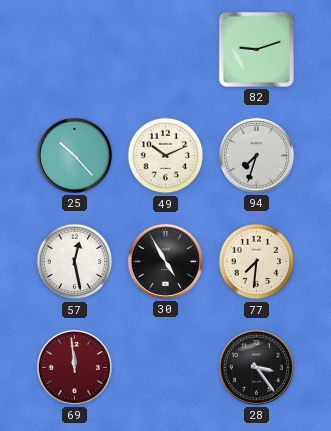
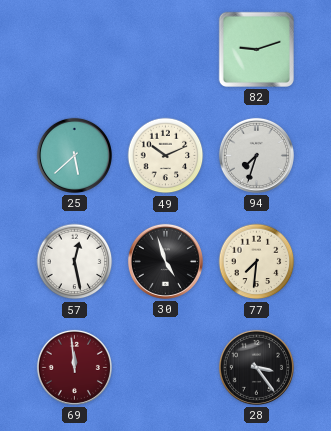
25: 10:23 -> 5:38
30: 4:55 -> 4:57
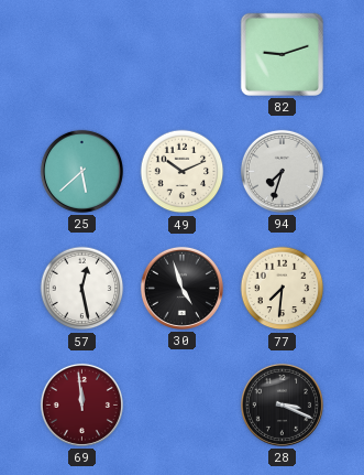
28: 3:24 -> 3:19
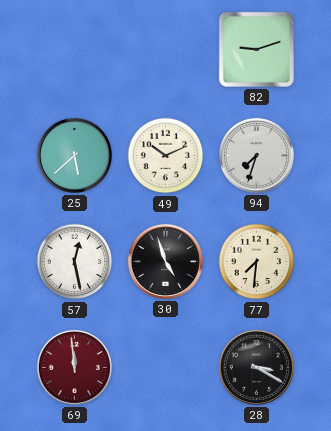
28: 3:19 -> 3:20
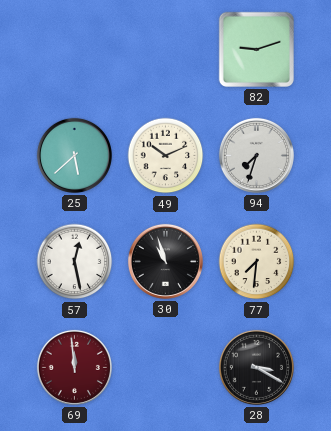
30: 4:57 -> 10:57
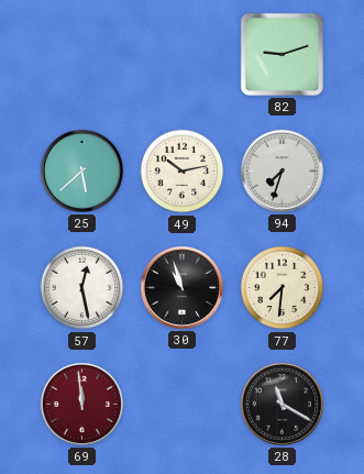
49: 10:11 -> 10:13
28: 3:20 -> 11:20
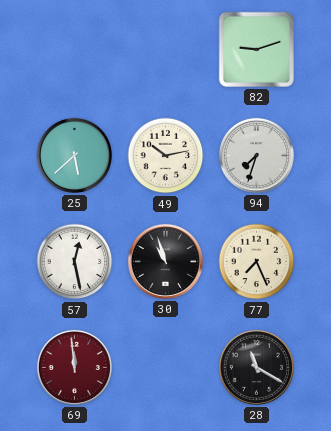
77: 7:31 -> 7:26
